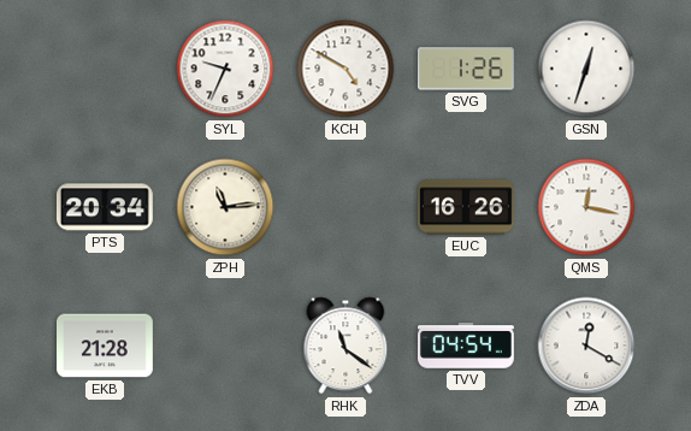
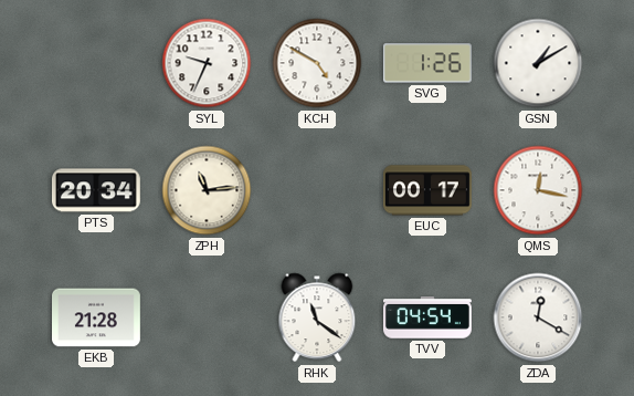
GSN: 12:33 -> 1:10
EUC: 16:26 -> 00:17
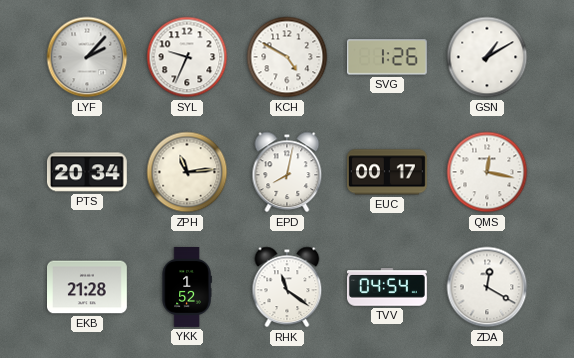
LYF: none -> 2:07
EPD: none -> 8:02
YKK: none -> 1:52
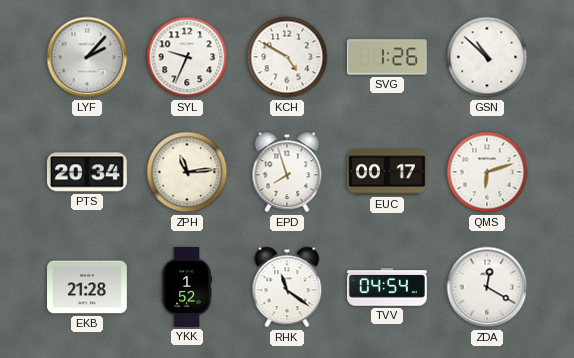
GSN: 1:10 -> 10:52
EPD: 8:02 -> 7:57
QMS: 12:17 -> 6:12
